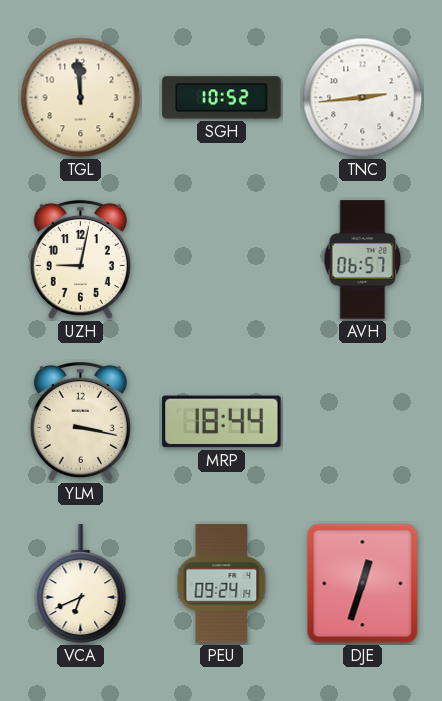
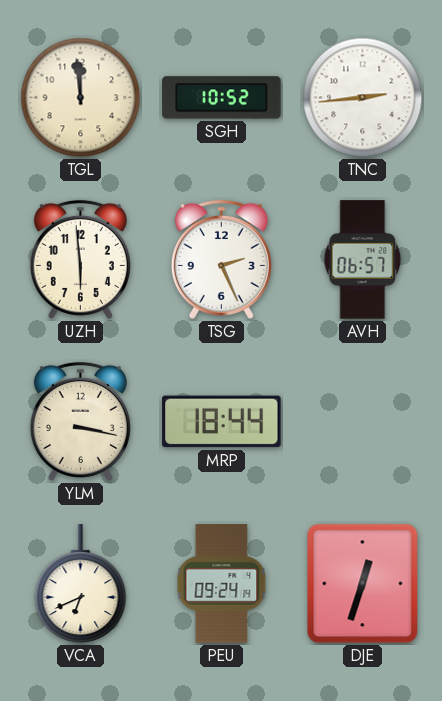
UZH: 9:02 -> 5:59
TSG: none -> 2:26
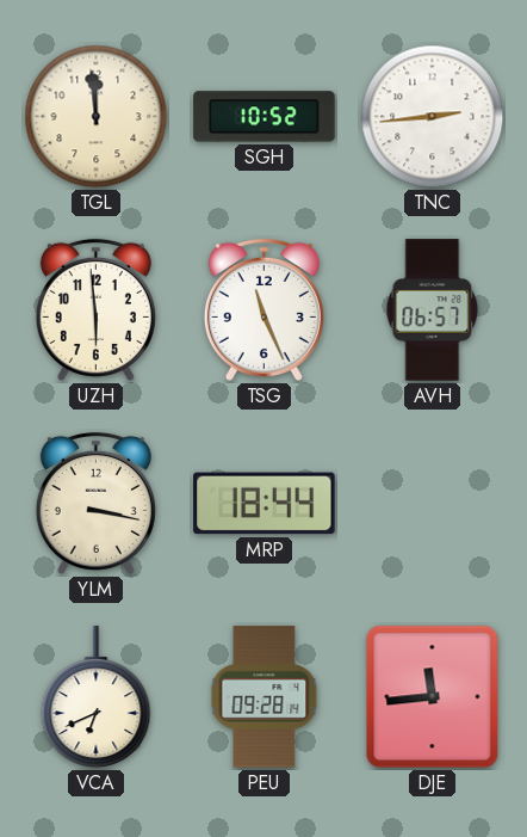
TSG: 2:26 -> 11:26
PEU: 09:24 -> 09:28
DJE: 12:33 -> 11:44
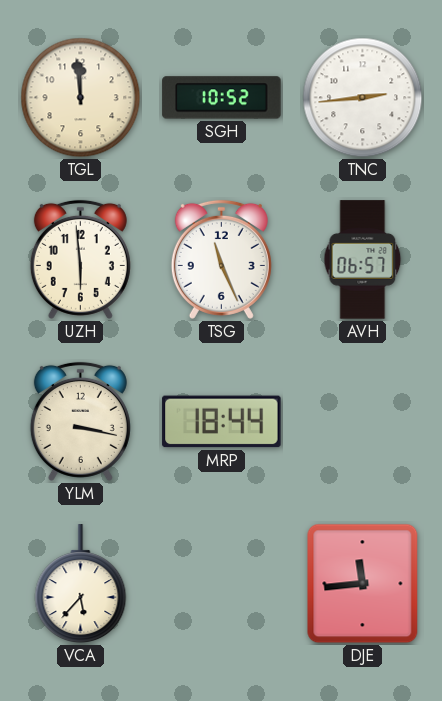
VCA: 6:41 -> 5:37
PEU: 09:28 -> none
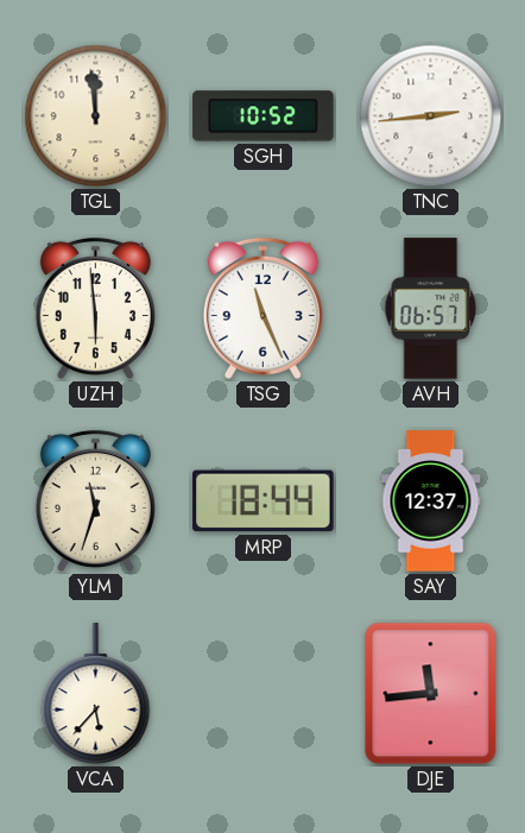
YLM: 3:17 -> 11:33
SAY: none -> 12:37
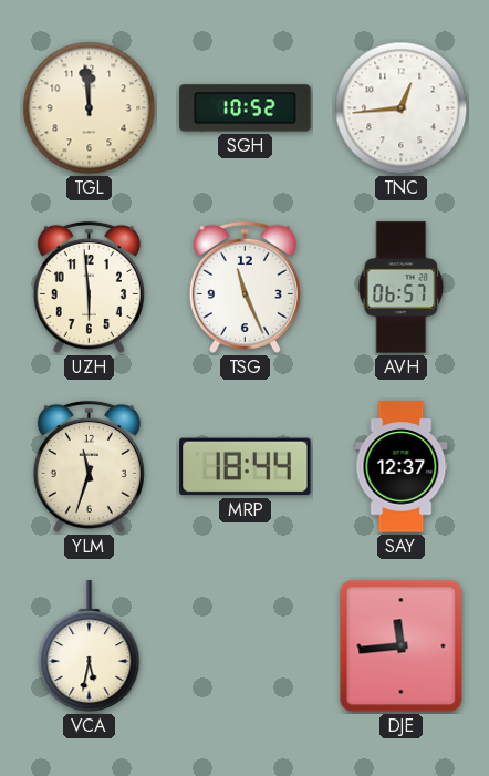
TNC: 2:44 -> 12:44
VCA: 5:37 -> 5:32
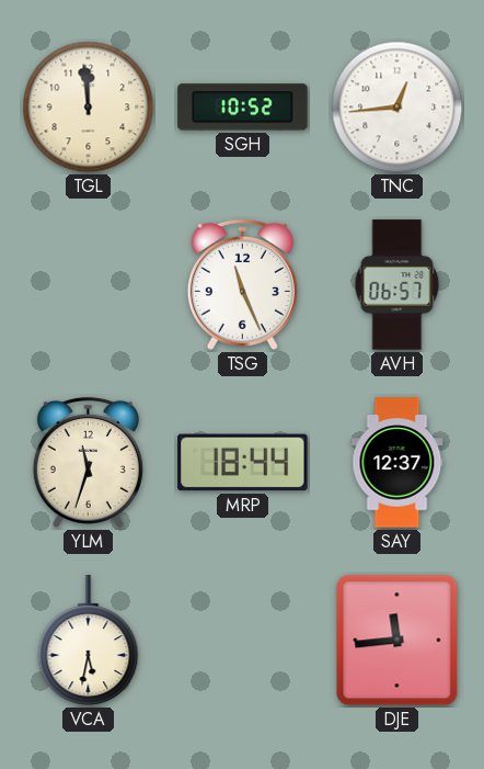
UZH: 5:59 -> none
